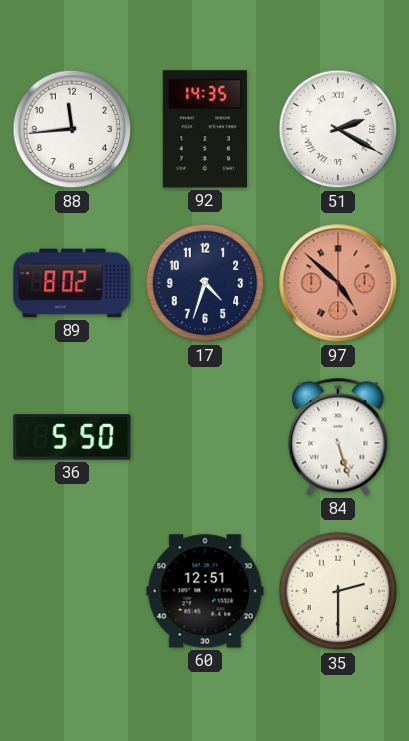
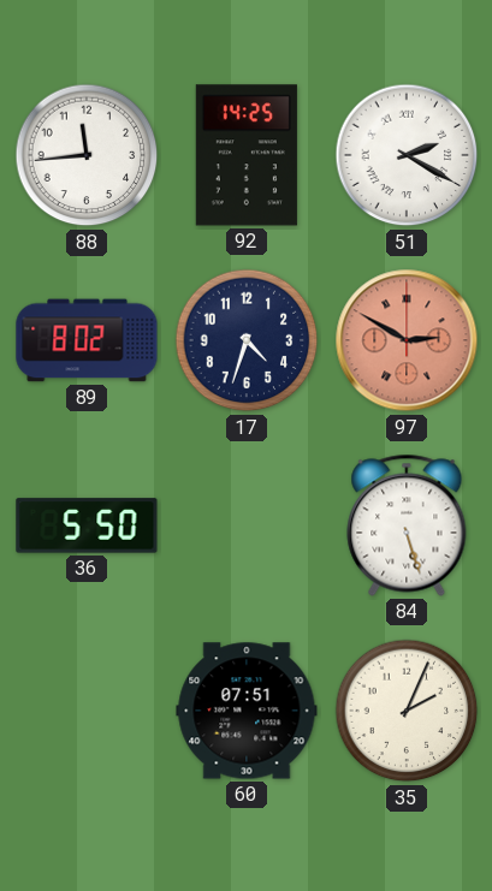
92: 14:35 -> 14:25
97: 4:52 -> 2:50
60: 12:51 -> 07:51
35: 2:30 -> 2:04
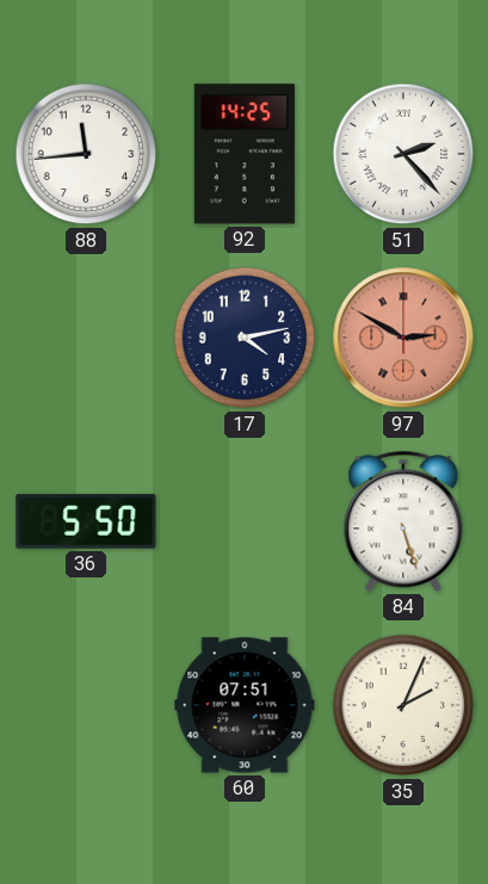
51: 2:20 -> 2:23
89: 8:02 -> none
17: 4:33 -> 4:13
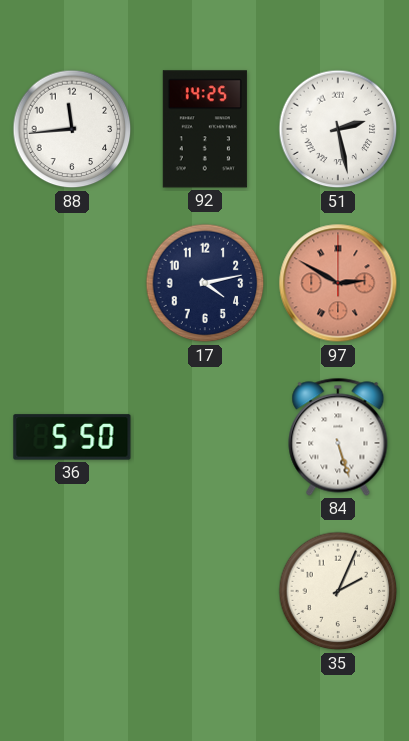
51: 2:23 -> 2:28
60: 07:51 -> none
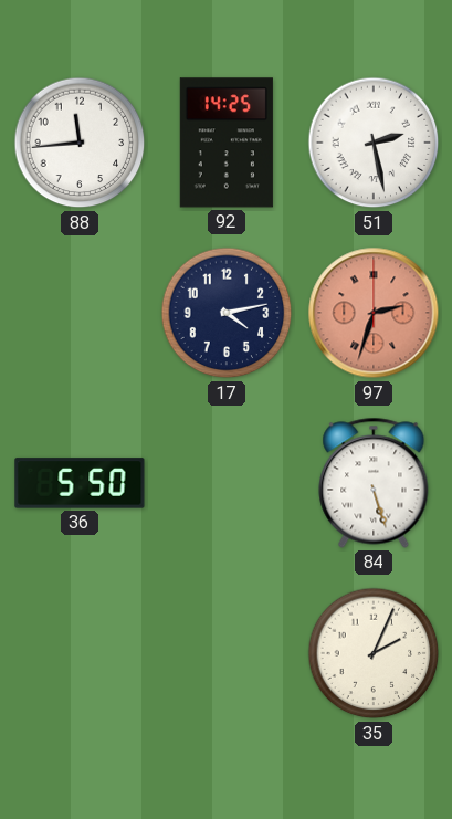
97: 2:50 -> 2:33
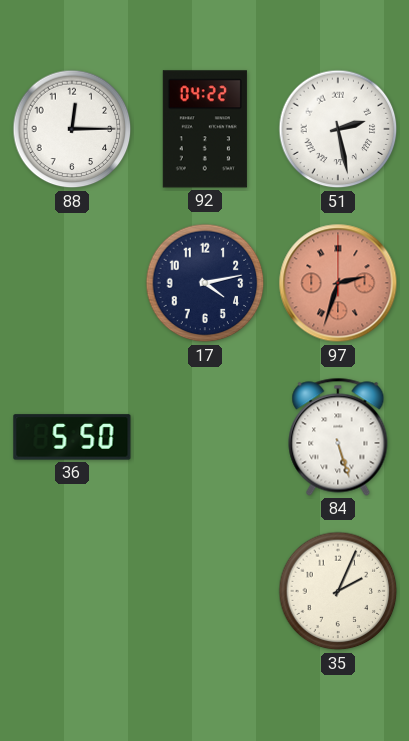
88: 11:44 -> 12:15
92: 14:25 -> 04:22
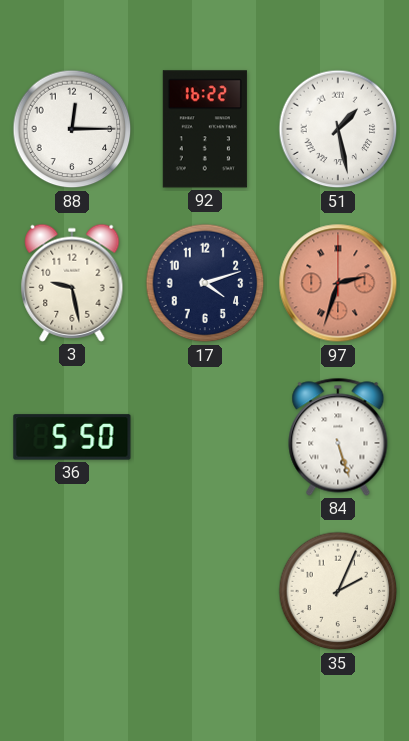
92: 04:22 -> 16:22
51: 2:28 -> 1:28
3: none -> 9:28
17: 4:13 -> 4:12
